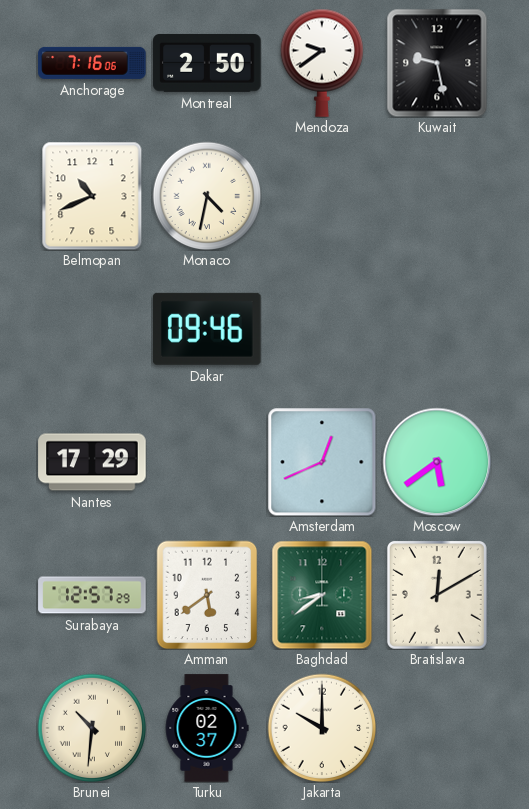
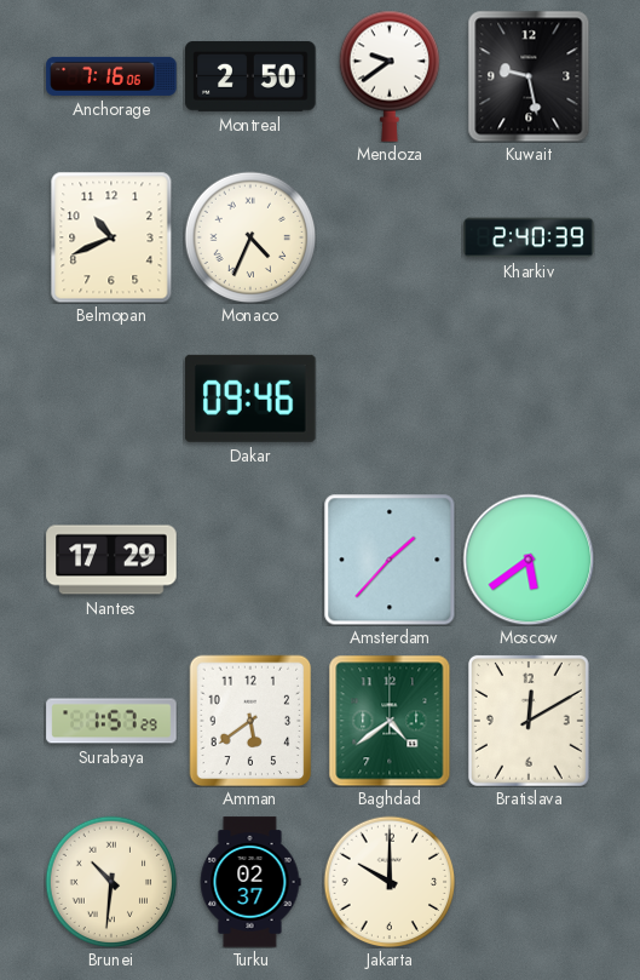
Monaco: 4:32 -> 4:34
Kharkiv: none -> 2:40
Amsterdam: 12:41 -> 1:37
Surabaya: 12:57 -> 1:57
Baghdad: 8:39 -> 4:39
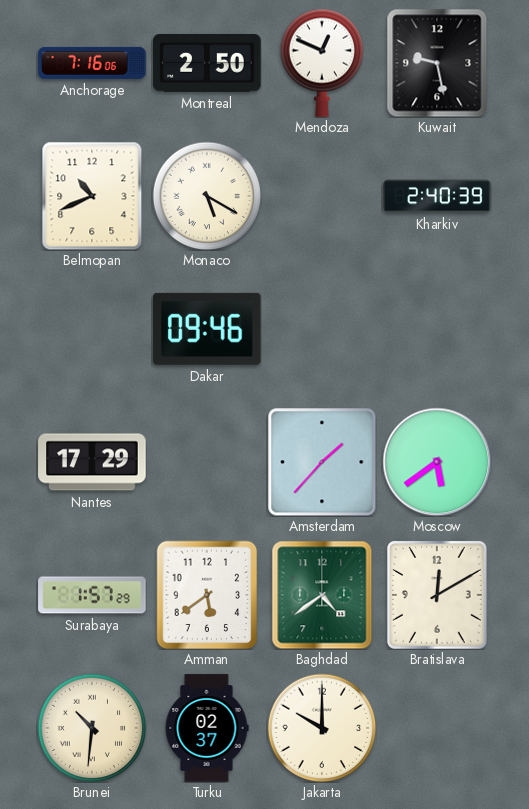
Mendoza: 9:39 -> 12:49
Monaco: 4:34 -> 5:20
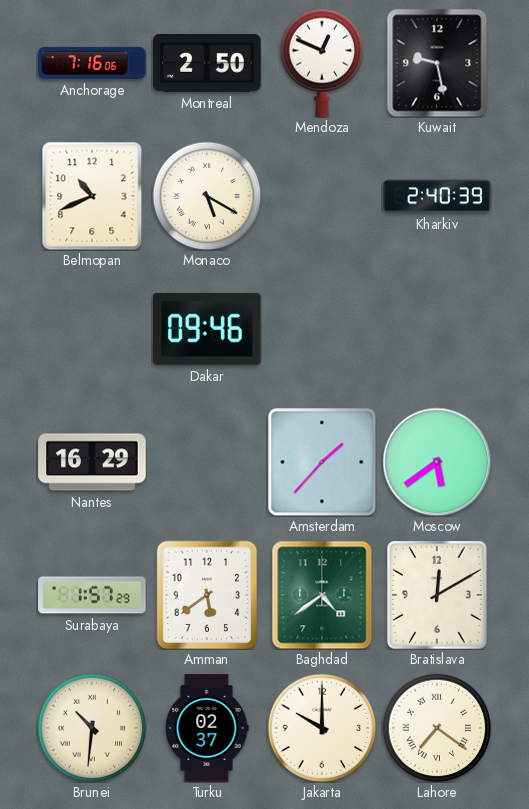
Nantes: 17:29 -> 16:29
Lahore: none -> 7:21
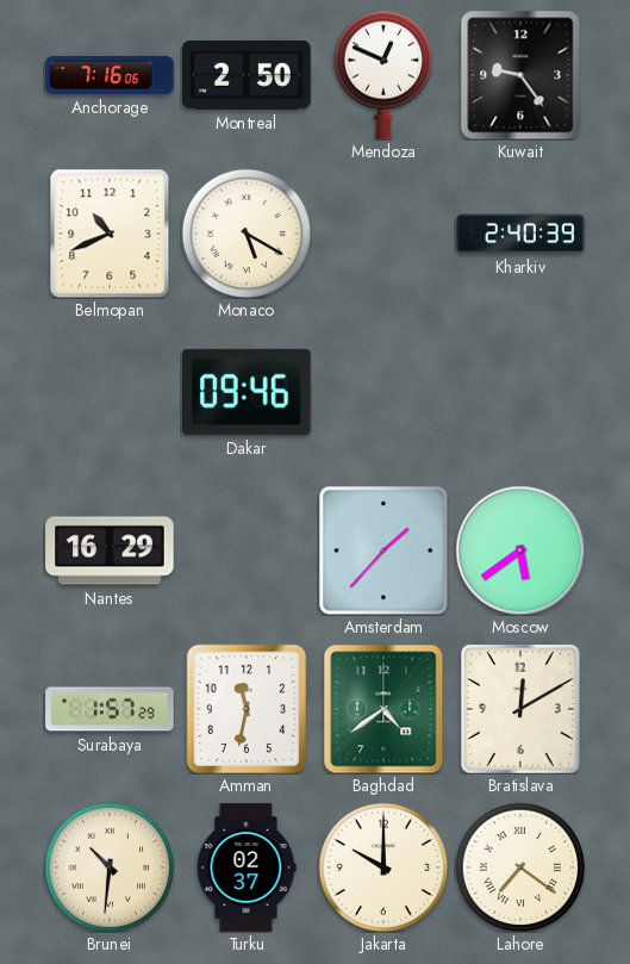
Kuwait: 9:28 -> 9:24
Amman: 5:39 -> 11:32
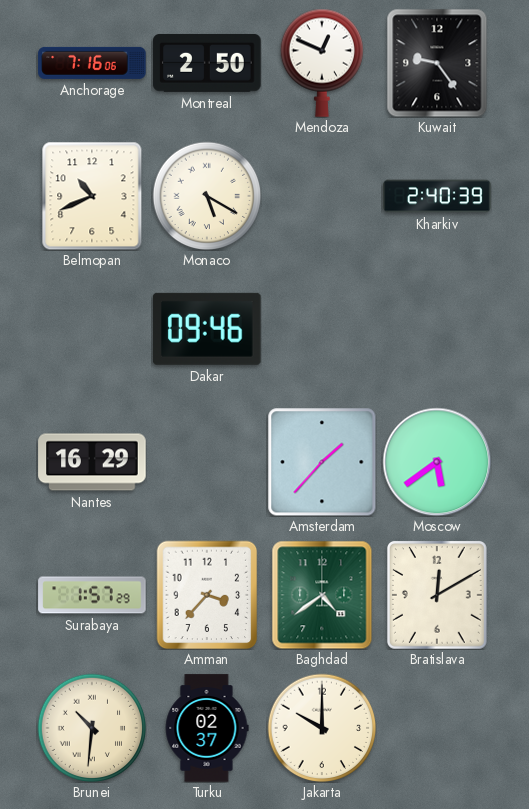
Amman: 11:32 -> 3:37
Lahore: 7:21 -> none
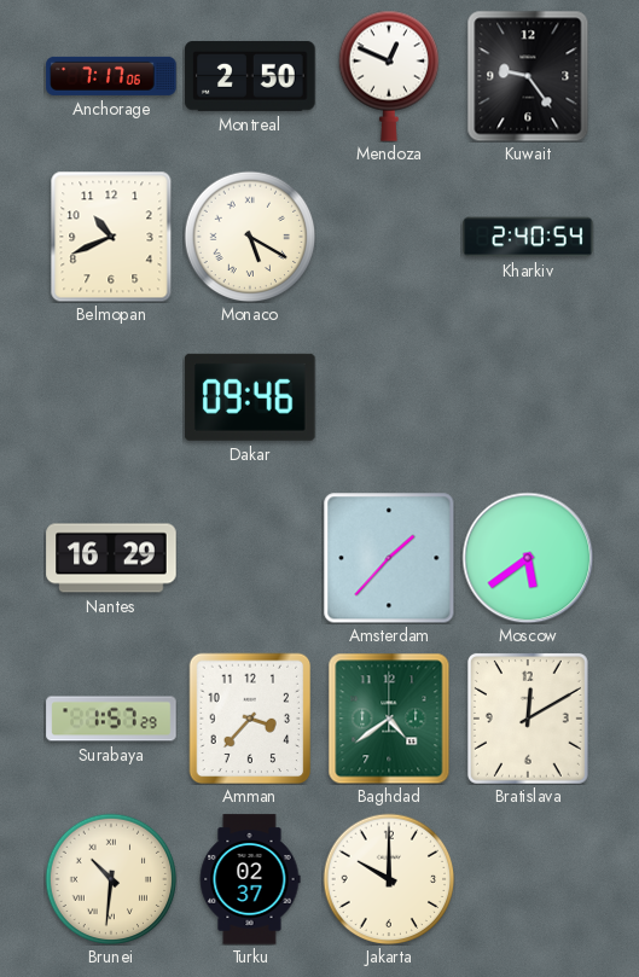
Anchorage: 7:16 -> 7:17
Kharkiv: 2:40:39 -> 2:40:54
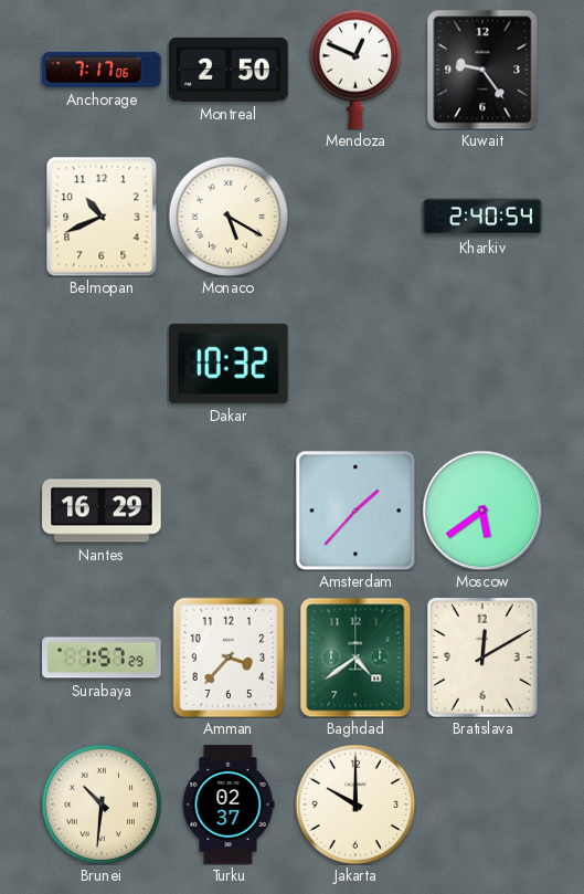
Dakar: 09:46 -> 10:32
